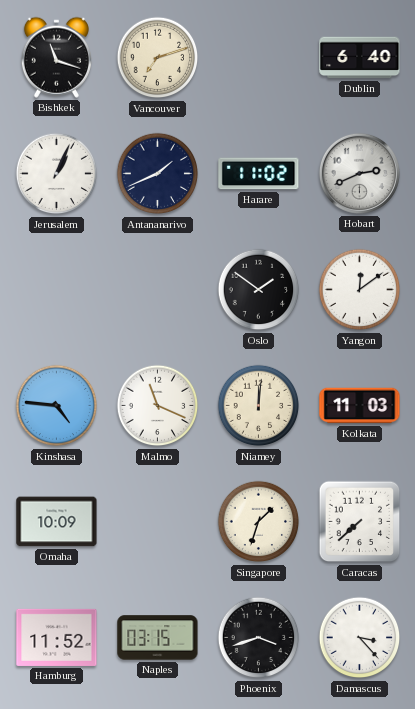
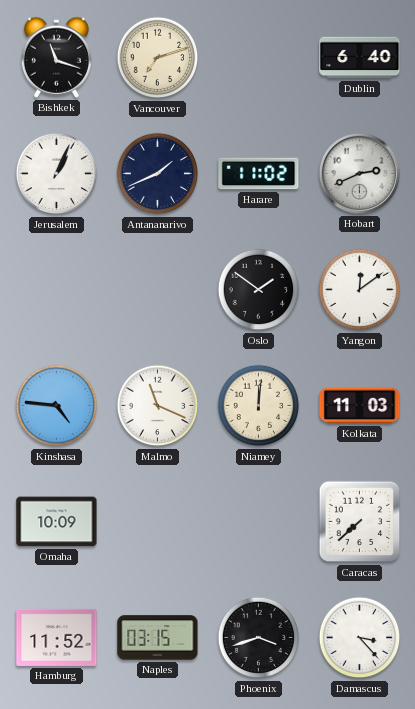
Singapore: 1:33 -> none
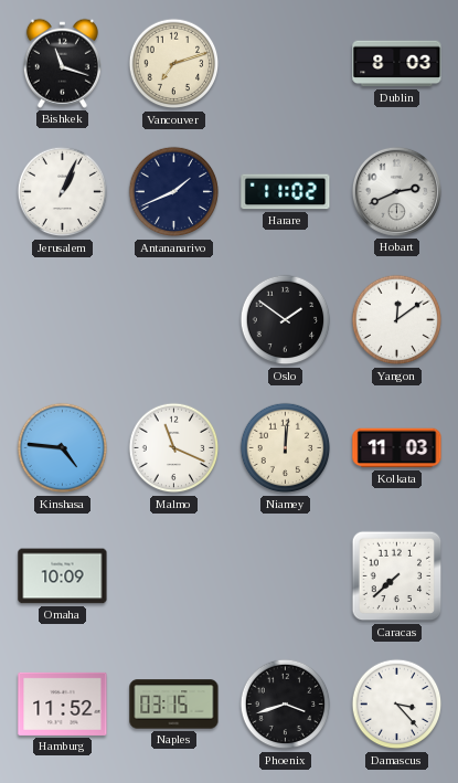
Dublin: 6:40 -> 8:03
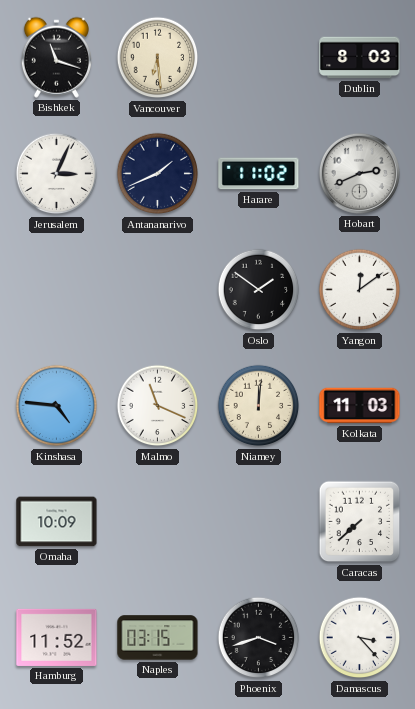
Vancouver: 7:12 -> 6:29
Jerusalem: 1:04 -> 3:04
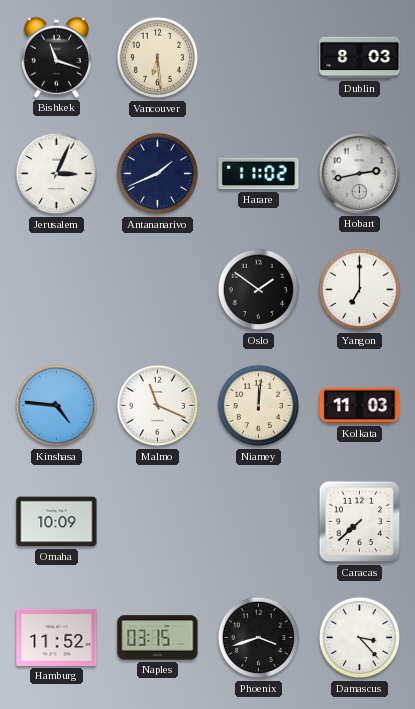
Hobart: 2:41 -> 2:43
Yangon: 12:09 -> 7:00
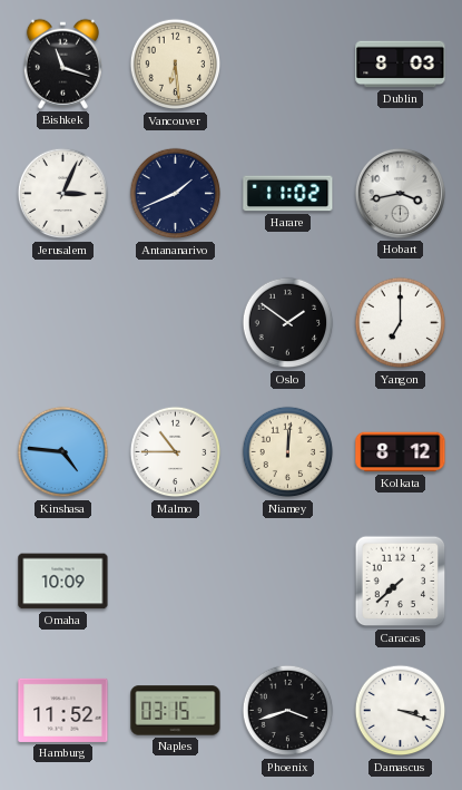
Hobart: 2:43 -> 3:43
Malmo: 11:19 -> 10:45
Kolkata: 11:03 -> 8:12
Damascus: 3:23 -> 3:18
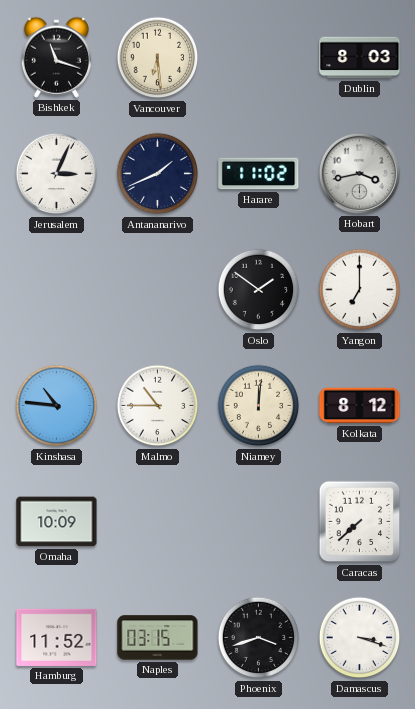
Kinshasa: 4:46 -> 10:46
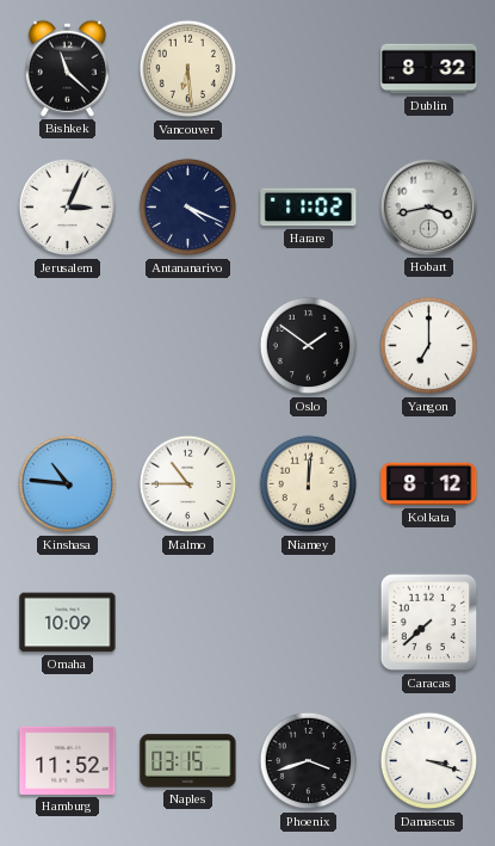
Bishkek: 11:18 -> 11:22
Dublin: 8:03 -> 8:32
Antananarivo: 1:41 -> 4:19
